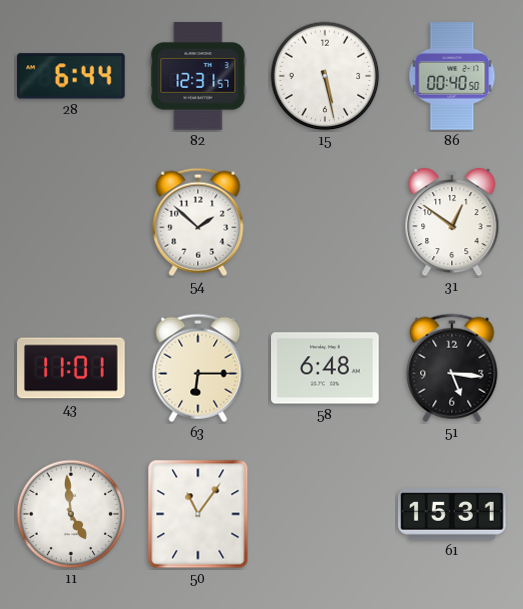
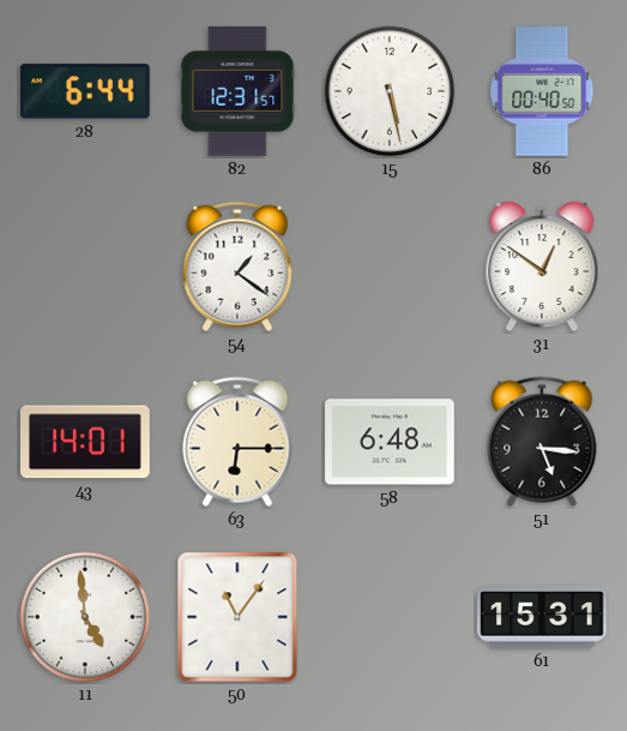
54: 1:52 -> 1:21
43: 11:01 -> 14:01
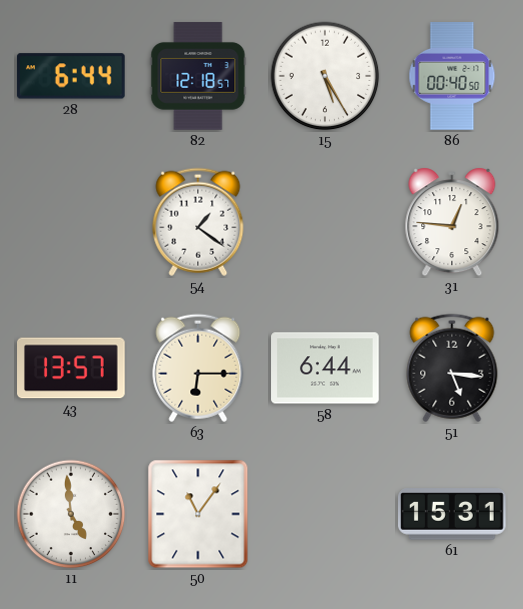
82: 12:31 -> 12:18
15: 5:28 -> 5:25
31: 12:51 -> 12:46
43: 14:01 -> 13:57
58: 6:48 -> 6:44
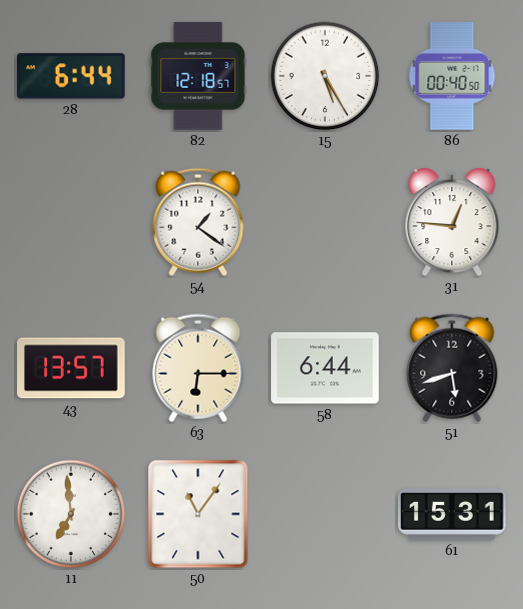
51: 5:16 -> 5:42
11: 4:59 -> 6:59
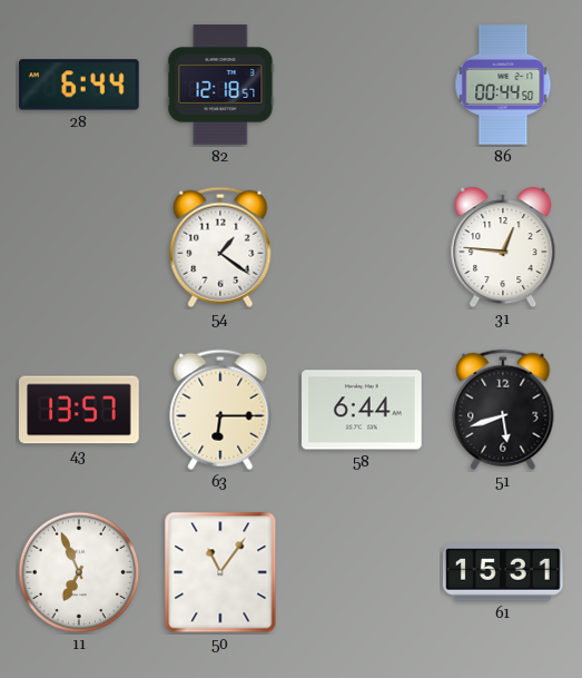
15: 5:25 -> none
86: 00:40 -> 00:44
11: 6:59 -> 6:56
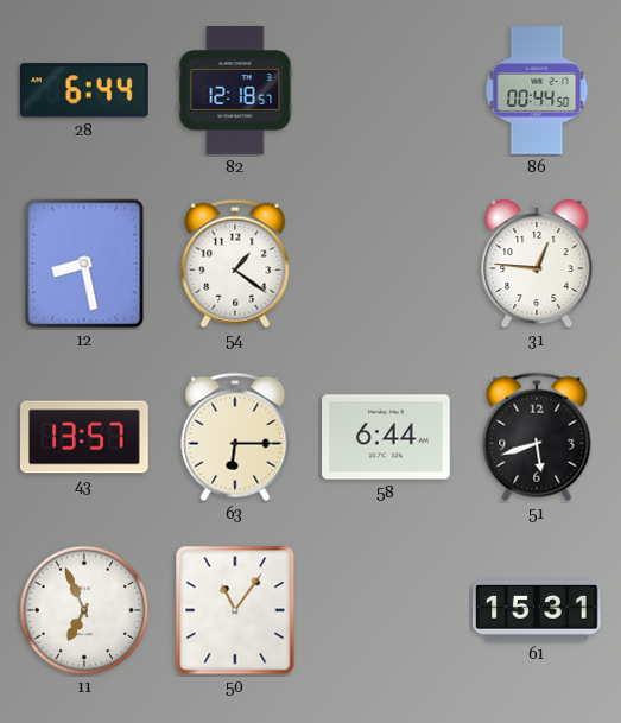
12: none -> 8:28
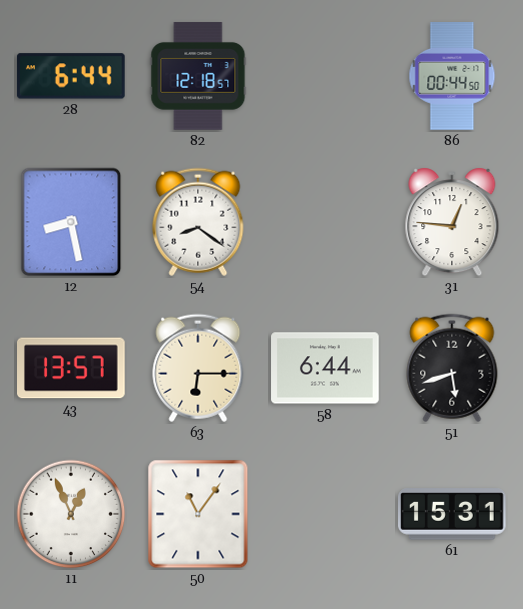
54: 1:21 -> 8:21
11: 6:56 -> 12:56
